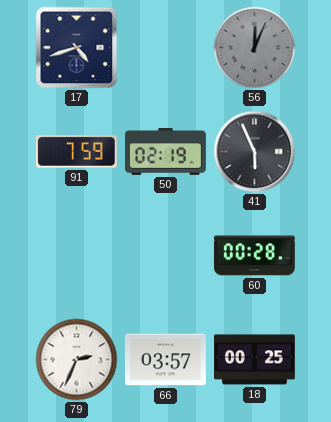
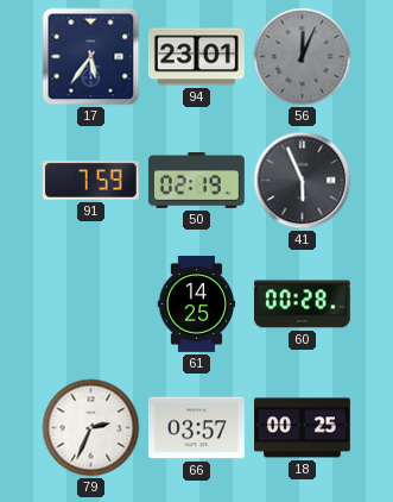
17: 4:42 -> 5:36
94: none -> 23:01
61: none -> 14:25
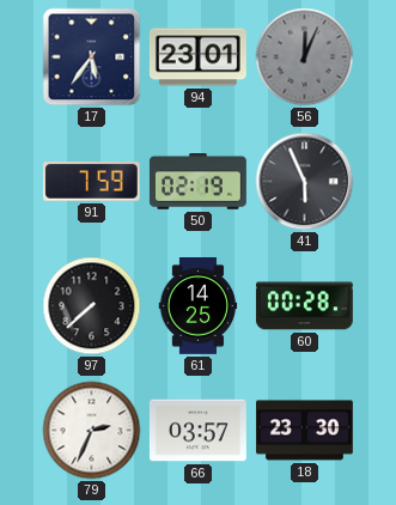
97: none -> 7:38
18: 00:25 -> 23:30
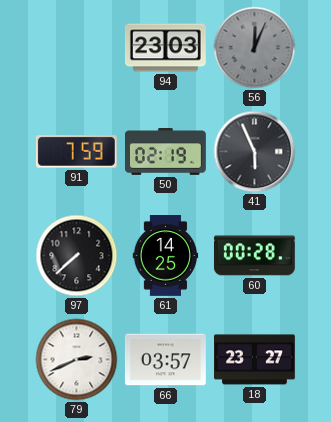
17: 5:36 -> none
94: 23:01 -> 23:03
79: 2:34 -> 2:41
18: 23:30 -> 23:27
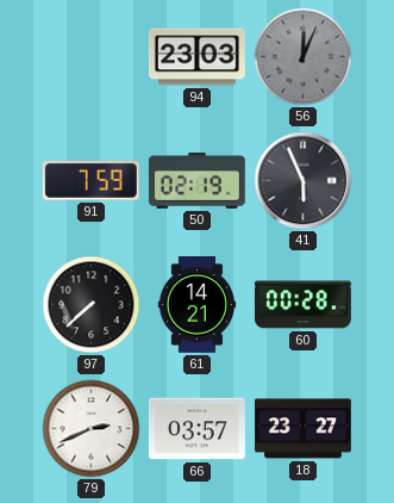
61: 14:25 -> 14:21
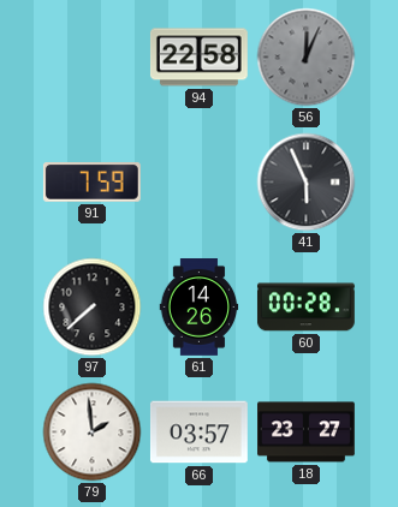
94: 23:03 -> 22:58
50: 02:19 -> none
61: 14:21 -> 14:26
79: 2:41 -> 1:59
